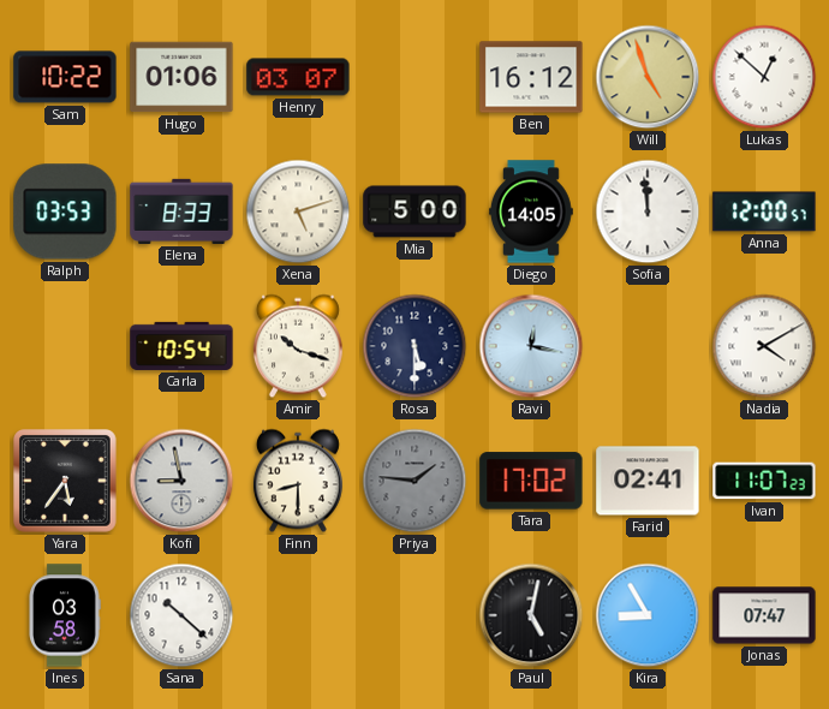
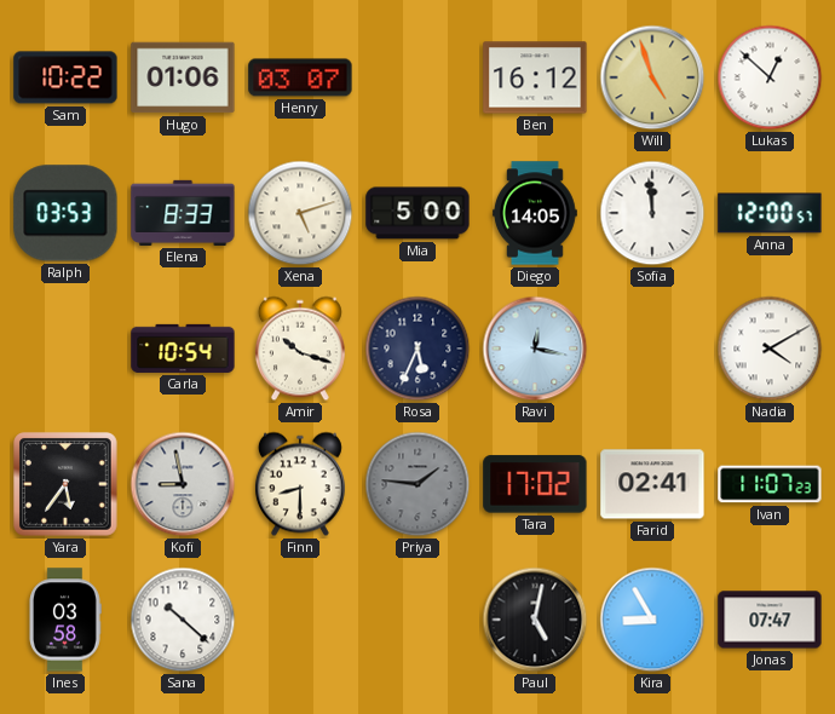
Rosa: 5:30 -> 5:34
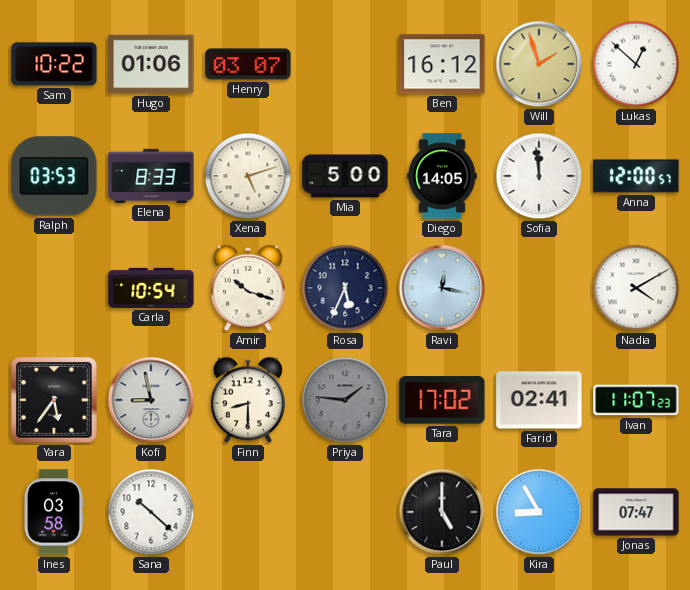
Will: 4:57 -> 1:57
Paul: 5:02 -> 5:00
